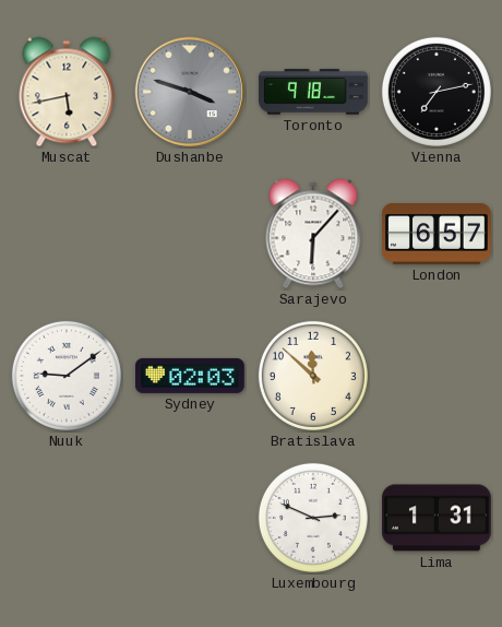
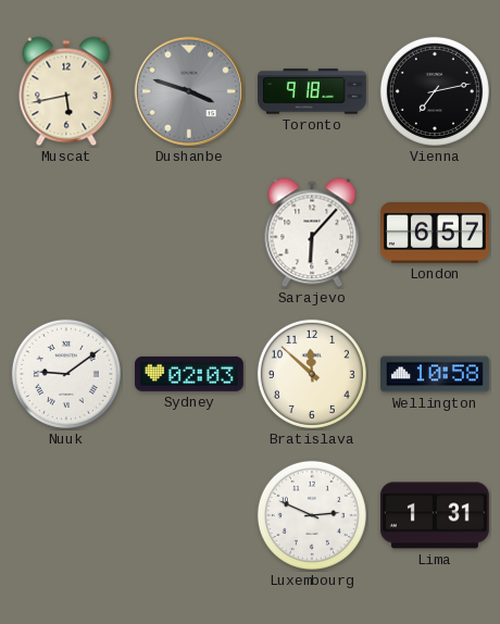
Wellington: none -> 10:58
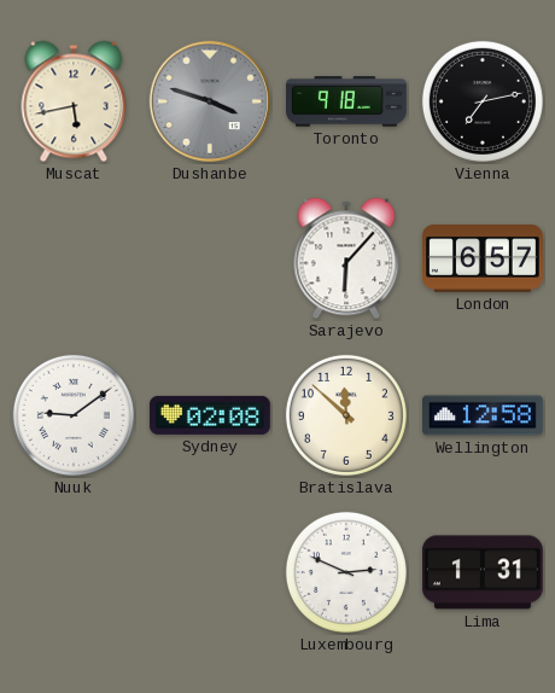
Sydney: 02:03 -> 02:08
Wellington: 10:58 -> 12:58
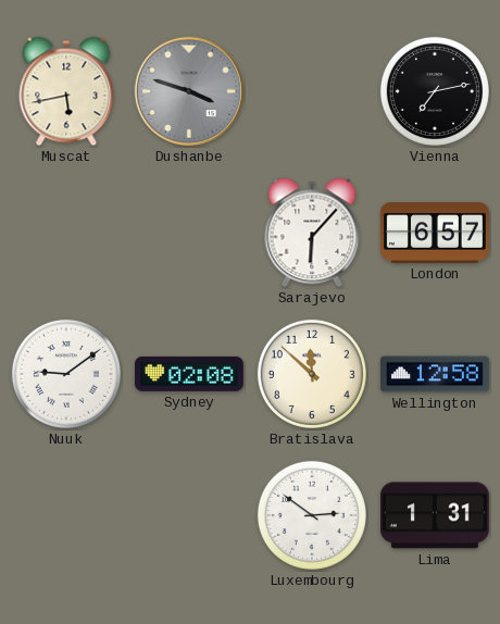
Toronto: 9:18 -> none
Luxembourg: 2:49 -> 2:51
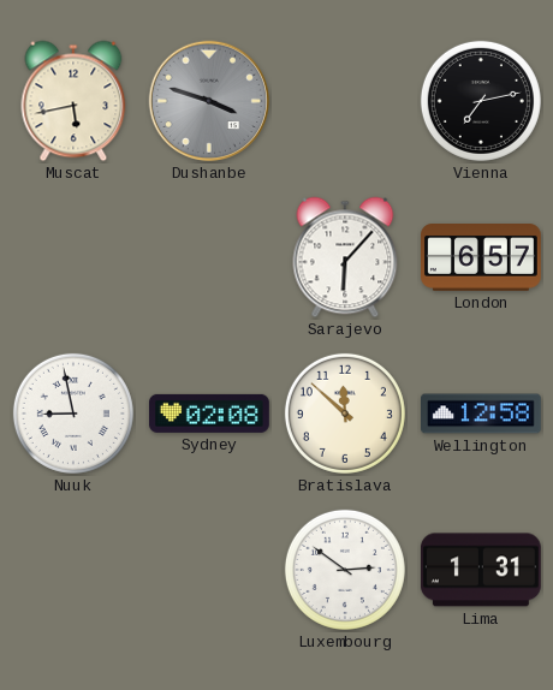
Nuuk: 9:09 -> 8:58
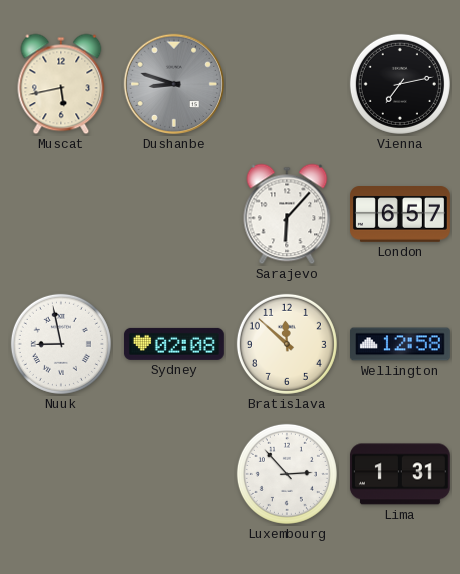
Dushanbe: 3:48 -> 8:48
Luxembourg: 2:51 -> 2:53
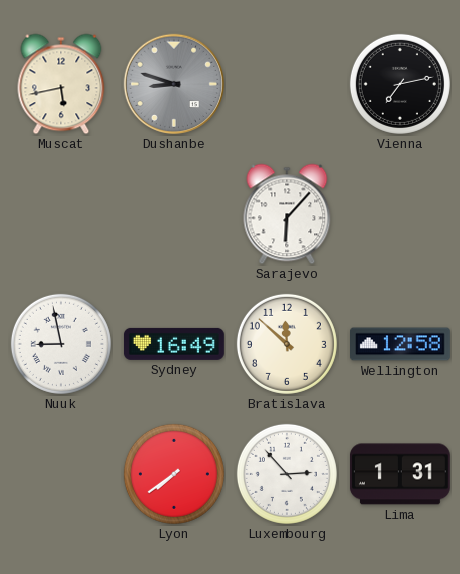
London: 6:57 -> none
Sydney: 02:08 -> 16:49
Lyon: none -> 7:39
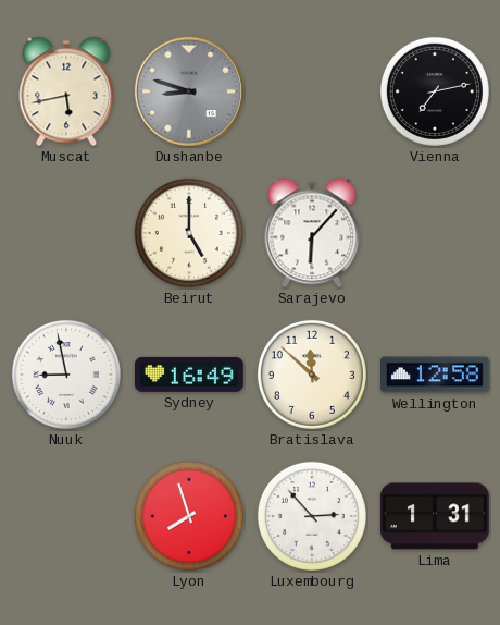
Beirut: none -> 5:00
Lyon: 7:39 -> 7:57
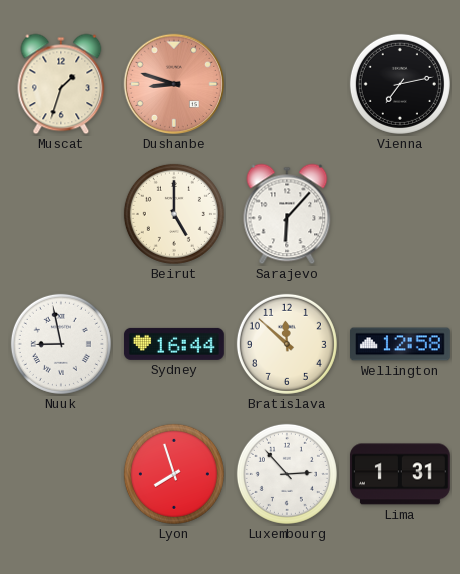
Muscat: 5:43 -> 1:33
Dushanbe dial: grey -> salmon
Sydney: 16:49 -> 16:44
